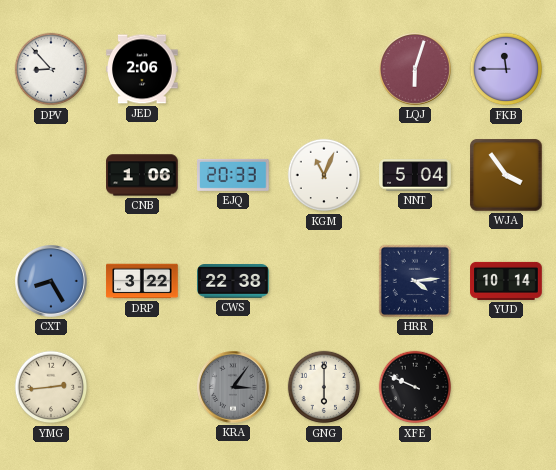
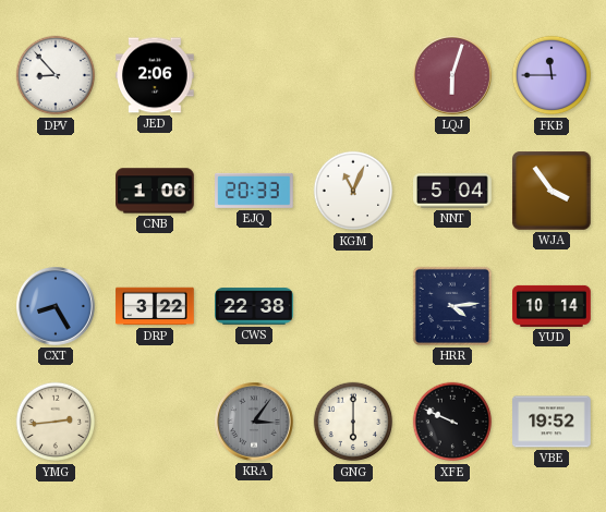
VBE: none -> 19:52
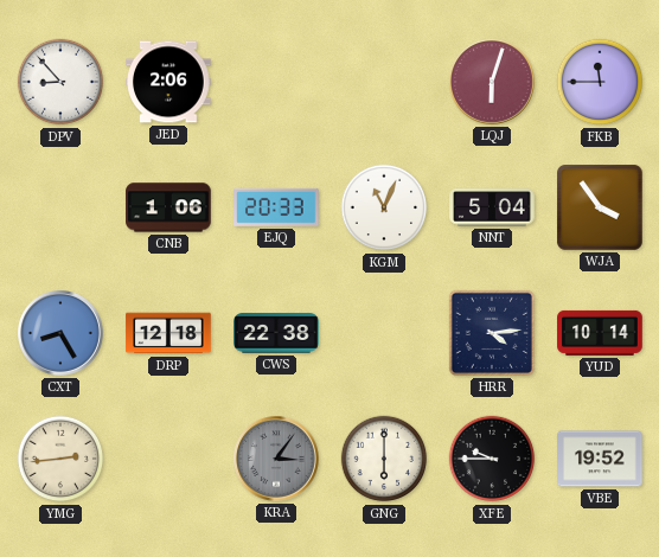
DRP: 3:22 -> 12:18
XFE: 9:49 -> 9:45
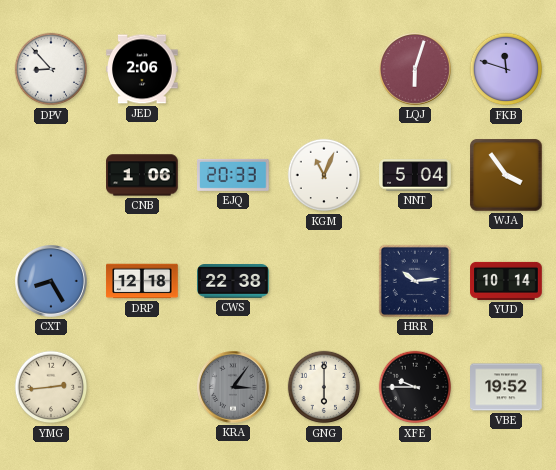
FKB: 11:45 -> 11:48
HRR: 4:14 -> 10:14
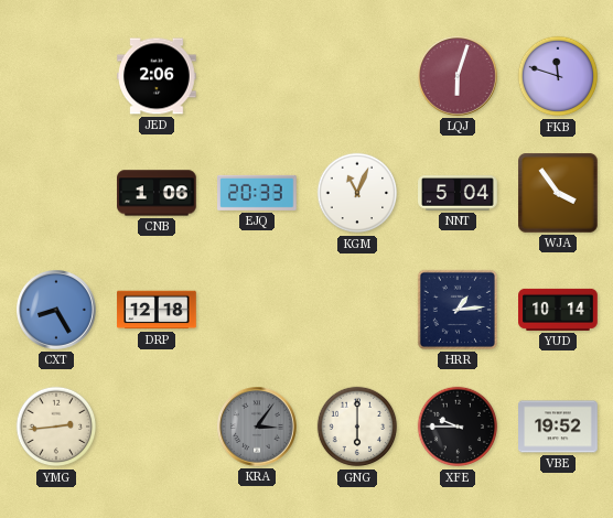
DPV: 8:53 -> none
CWS: 22:38 -> none
HRR: 10:14 -> 1:14
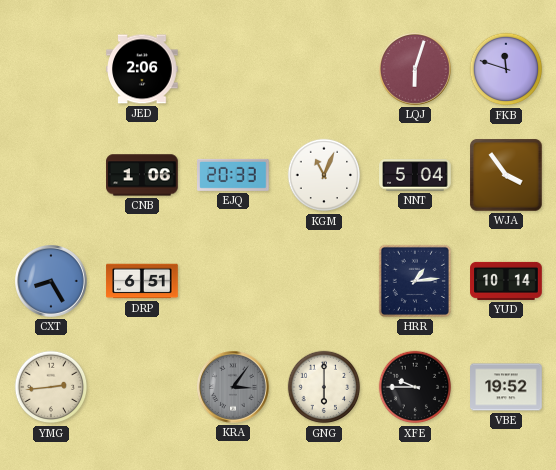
DRP: 12:18 -> 6:51
